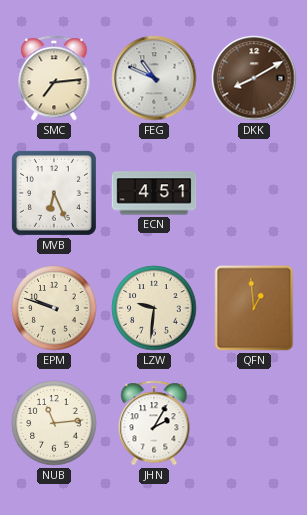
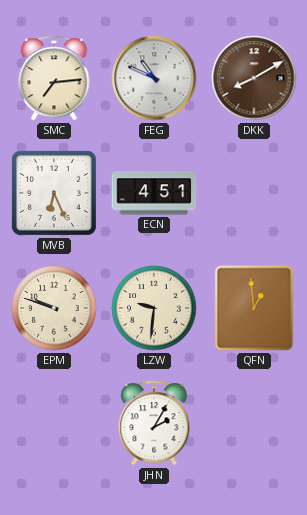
NUB: 11:14 -> none
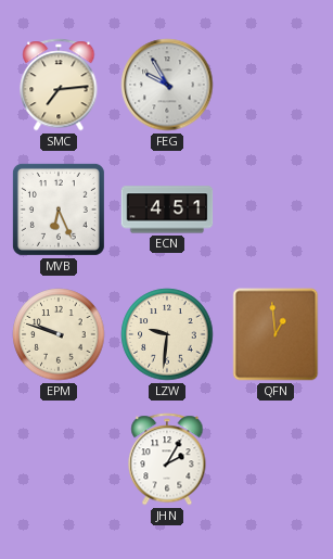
FEG: 10:49 -> 9:55
DKK: 8:10 -> none
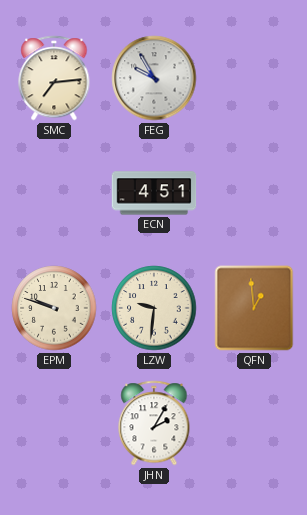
MVB: 6:26 -> none
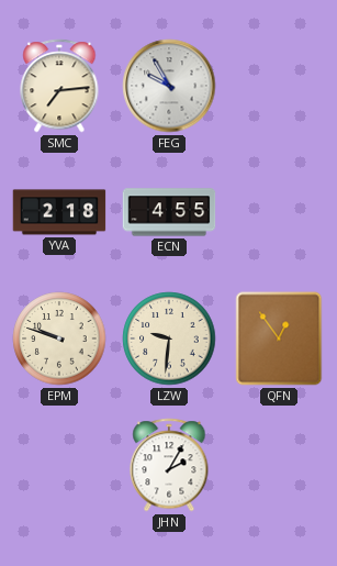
YVA: none -> 2:18
ECN: 4:51 -> 4:55
QFN: 12:59 -> 12:54
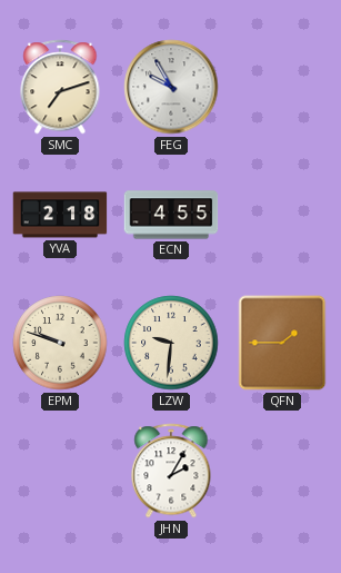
SMC: 7:14 -> 7:12
QFN: 12:54 -> 1:45
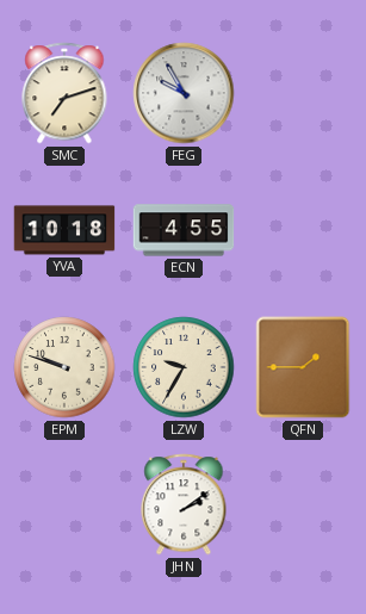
YVA: 2:18 -> 10:18
LZW: 9:31 -> 9:35
JHN: 2:05 -> 2:09
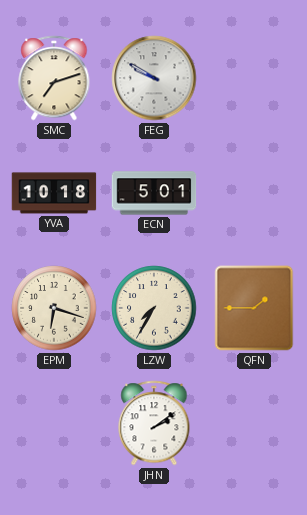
FEG: 9:55 -> 9:50
ECN: 4:55 -> 5:01
EPM: 9:48 -> 6:18
LZW: 9:35 -> 7:35
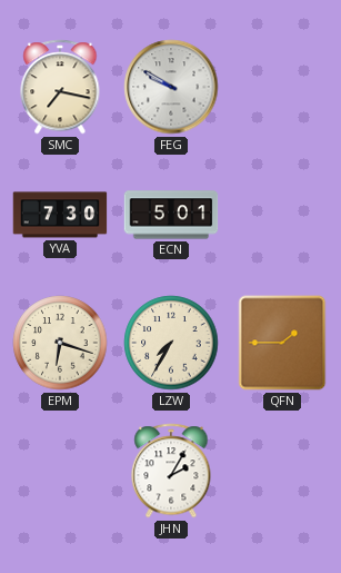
SMC: 7:12 -> 7:17
YVA: 10:18 -> 7:30
JHN: 2:09 -> 2:05
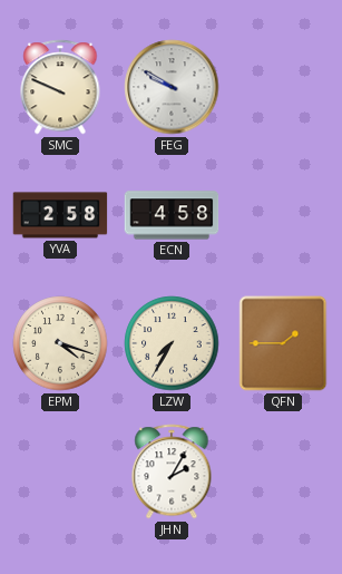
SMC: 7:17 -> 9:49
YVA: 7:30 -> 2:58
ECN: 5:01 -> 4:58
EPM: 6:18 -> 4:18
